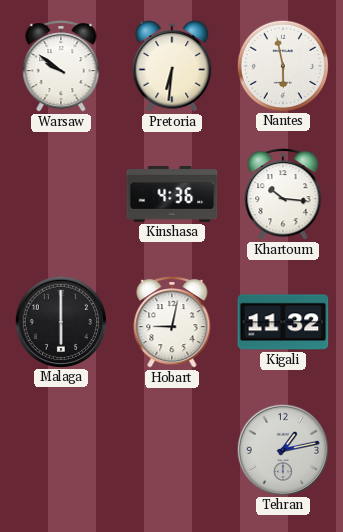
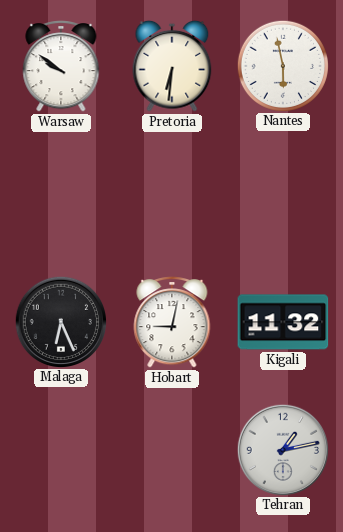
Kinshasa: 4:36 -> none
Khartoum: 10:16 -> none
Malaga: 6:00 -> 6:26
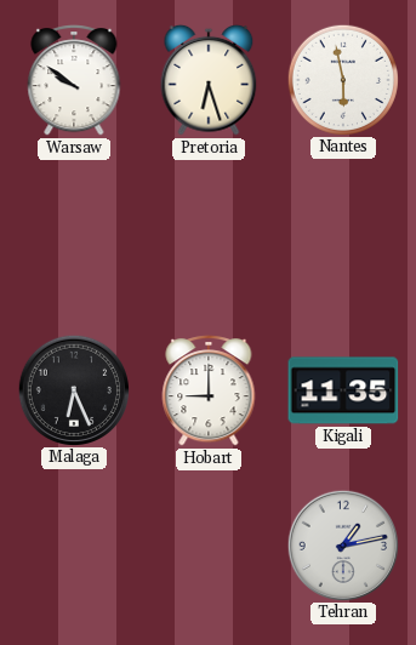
Pretoria: 6:31 -> 6:27
Hobart: 9:02 -> 9:00
Kigali: 11:32 -> 11:35
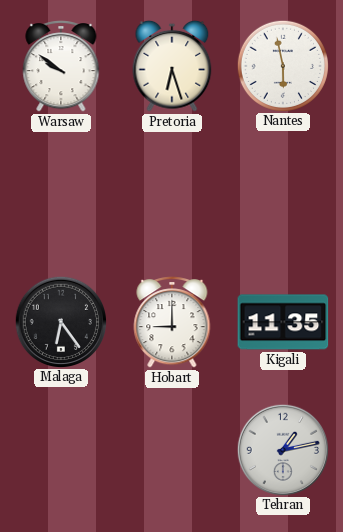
Malaga: 6:26 -> 6:24
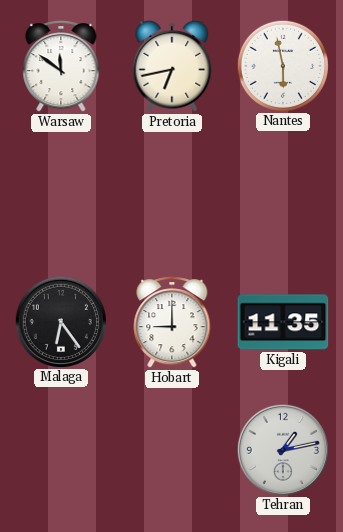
Warsaw: 9:51 -> 11:51
Pretoria: 6:27 -> 6:43
